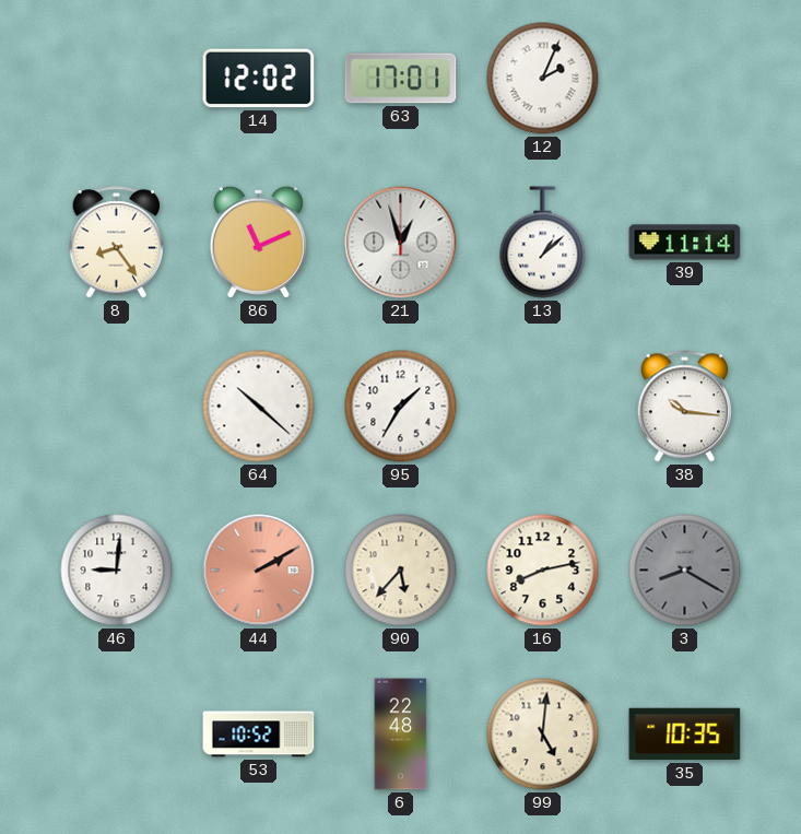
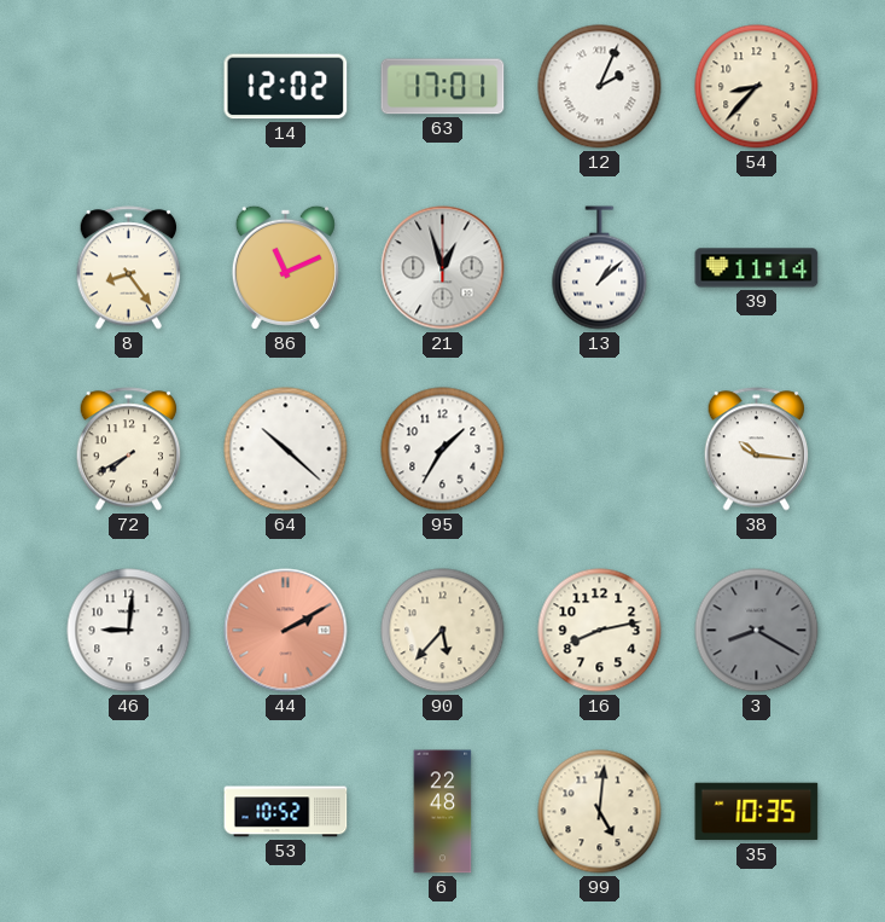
54: none -> 8:37
72: none -> 7:40
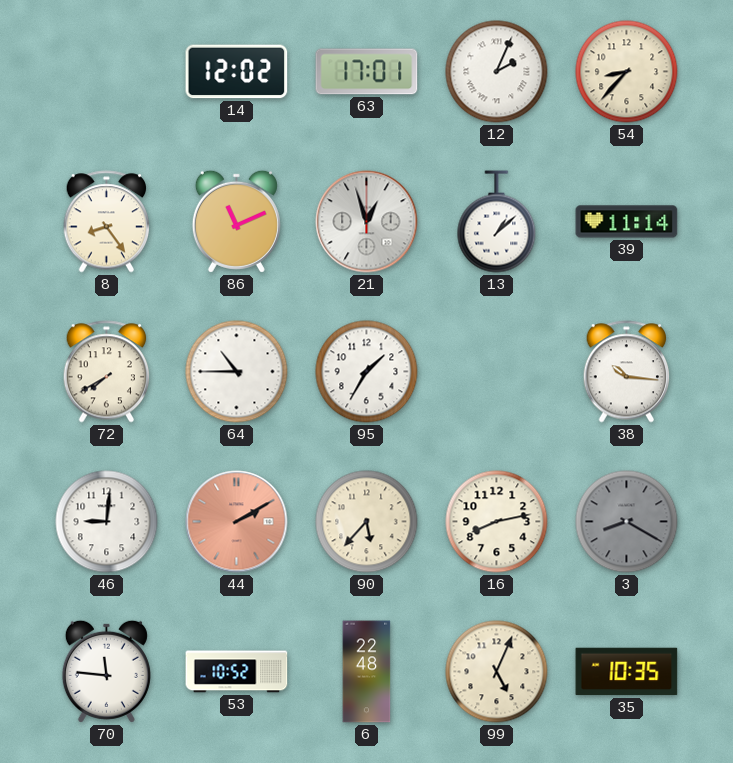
64: 10:22 -> 10:45
70: none -> 11:46
99: 5:01 -> 5:04
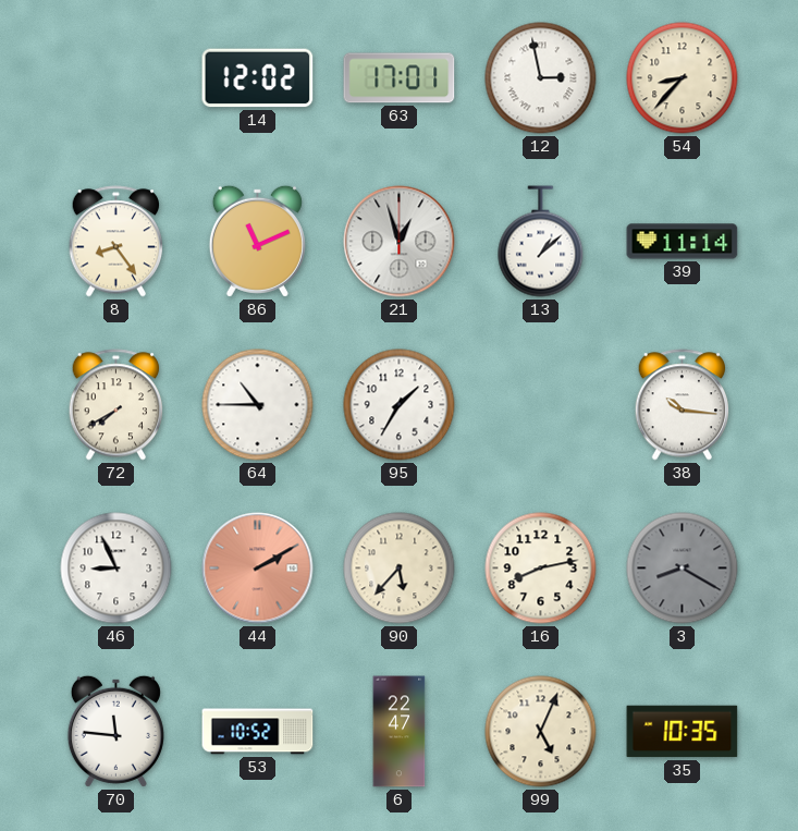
12: 2:04 -> 2:58
46: 9:01 -> 8:56
6: 22:48 -> 22:47
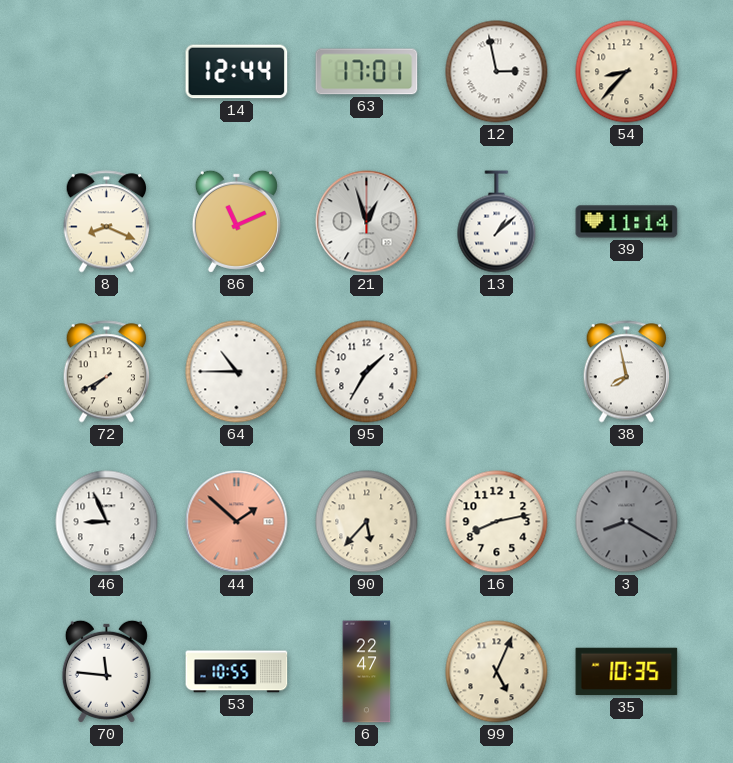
14: 12:02 -> 12:44
8: 8:24 -> 8:19
38: 10:16 -> 7:58
44: 2:10 -> 1:52
53: 10:52 -> 10:55
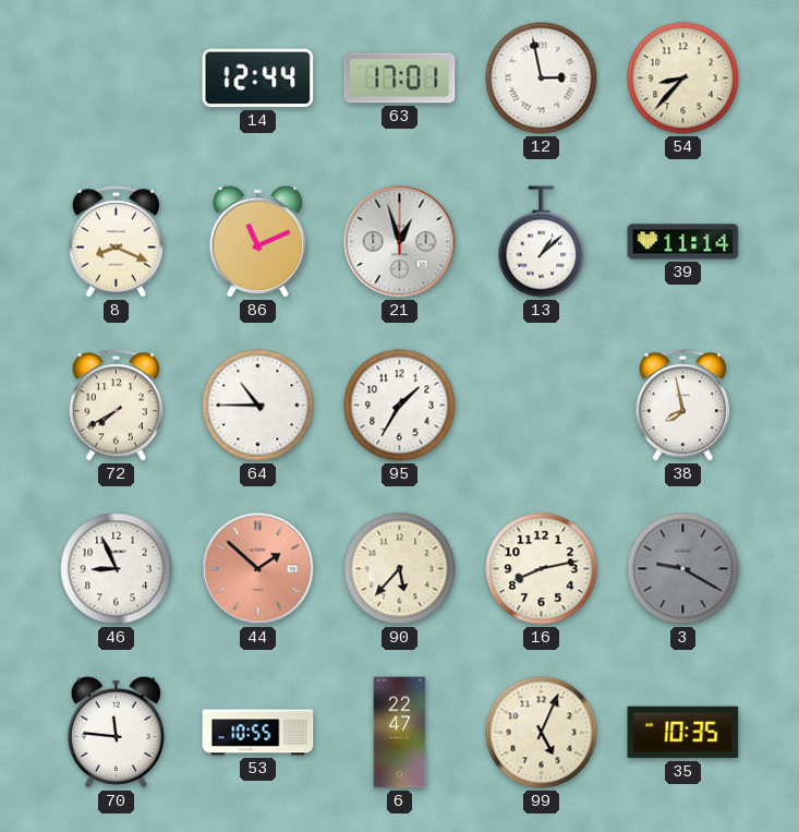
3: 8:20 -> 9:20
